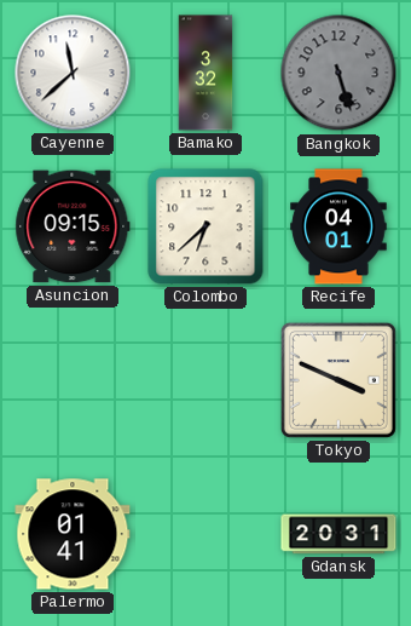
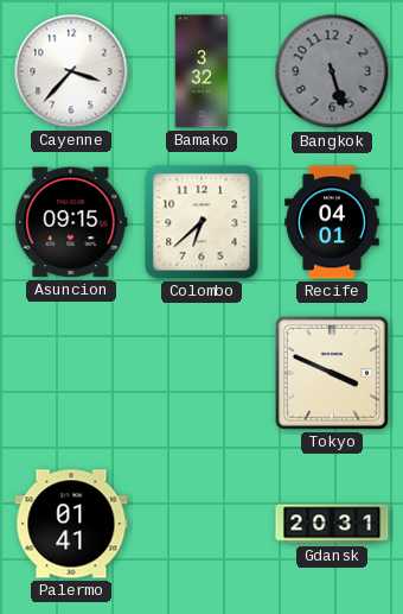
Cayenne: 11:38 -> 3:37
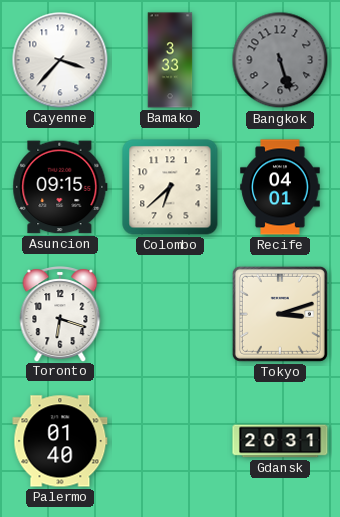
Bamako: 3:32 -> 3:33
Toronto: none -> 6:18
Tokyo: 3:49 -> 3:12
Palermo: 01:41 -> 01:40
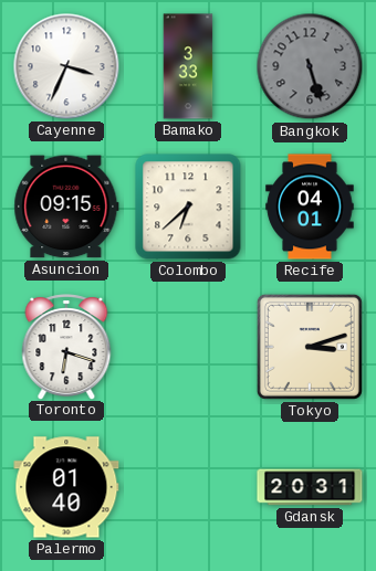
Cayenne: 3:37 -> 3:34
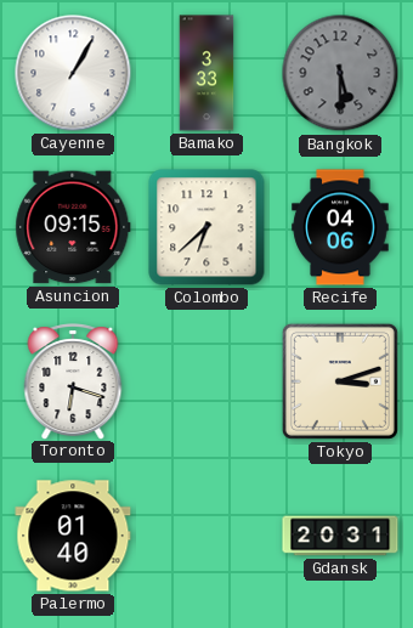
Cayenne: 3:34 -> 1:05
Bangkok: 5:27 -> 5:30
Recife: 04:01 -> 04:06
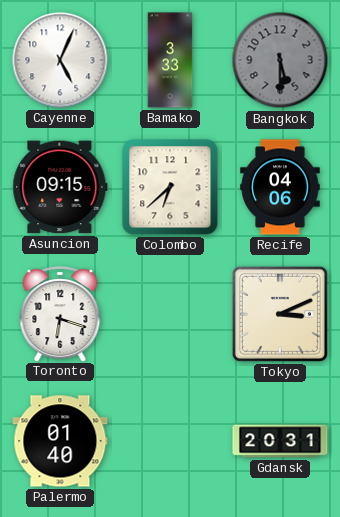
Cayenne: 1:05 -> 5:04
Tokyo: 3:12 -> 3:11
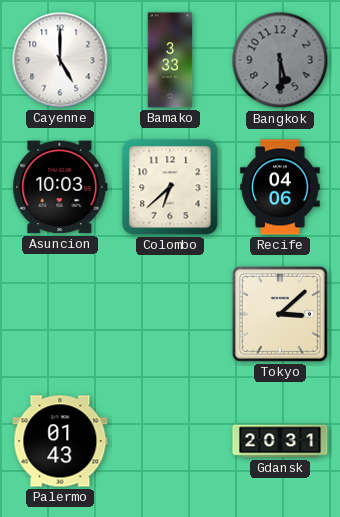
Cayenne: 5:04 -> 5:00
Asuncion: 09:15 -> 10:03
Toronto: 6:18 -> none
Tokyo: 3:11 -> 3:08
Palermo: 01:40 -> 01:43
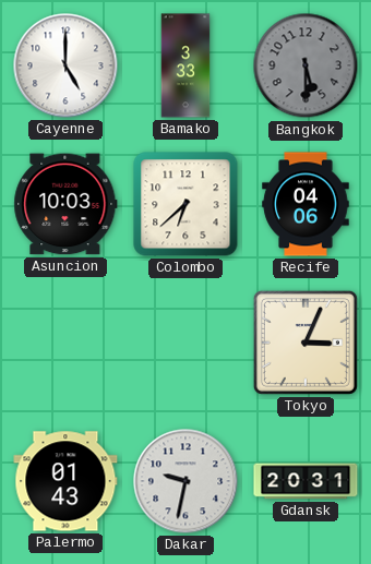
Tokyo: 3:08 -> 3:04
Dakar: none -> 9:32
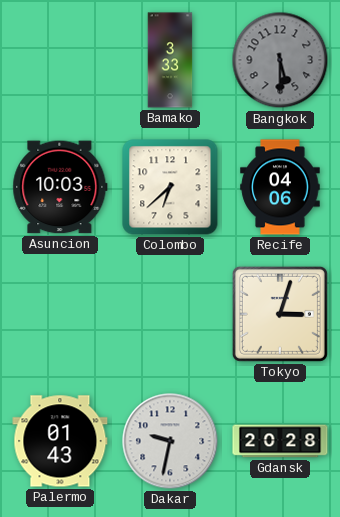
Cayenne: 5:00 -> none
Tokyo: 3:04 -> 3:03
Gdansk: 20:31 -> 20:28
